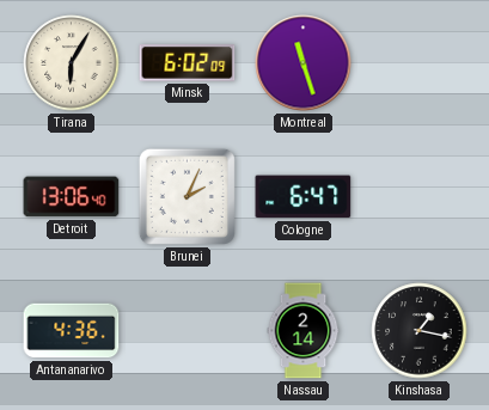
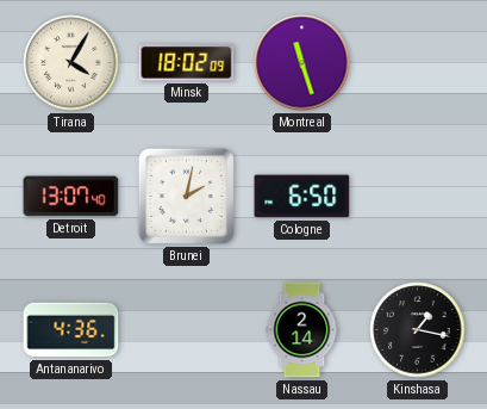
Tirana: 6:05 -> 4:05
Minsk: 6:02 -> 18:02
Detroit: 13:06 -> 13:07
Brunei: 2:04 -> 2:02
Cologne: 6:47 -> 6:50
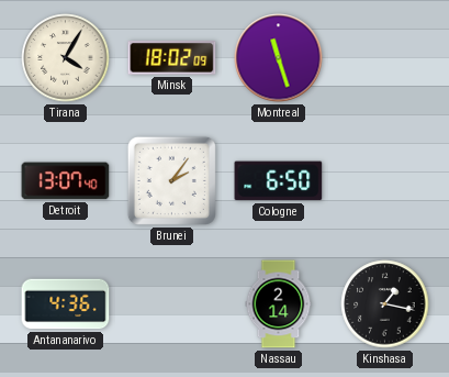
Brunei: 2:02 -> 2:06
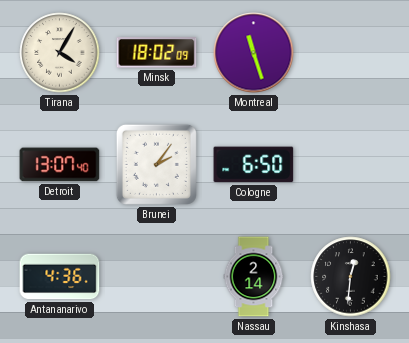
Kinshasa: 1:17 -> 12:31
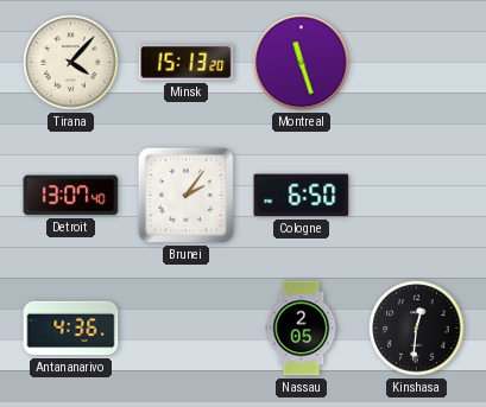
Tirana: 4:05 -> 4:07
Minsk: 18:02 -> 15:13
Nassau: 2:14 -> 2:05
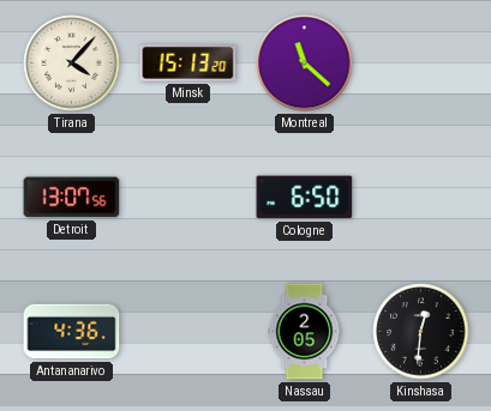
Montreal: 11:27 -> 11:22
Detroit: 13:07:40 -> 13:07:56
Brunei: 2:06 -> none
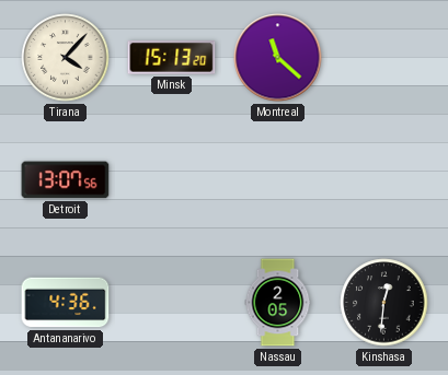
Cologne: 6:50 -> none
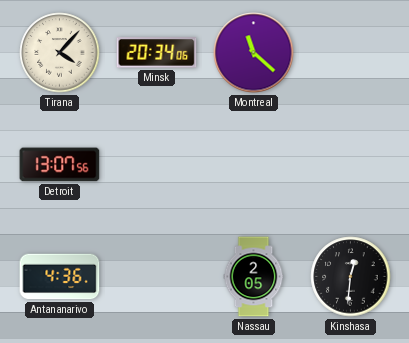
Minsk: 15:13 -> 20:34
